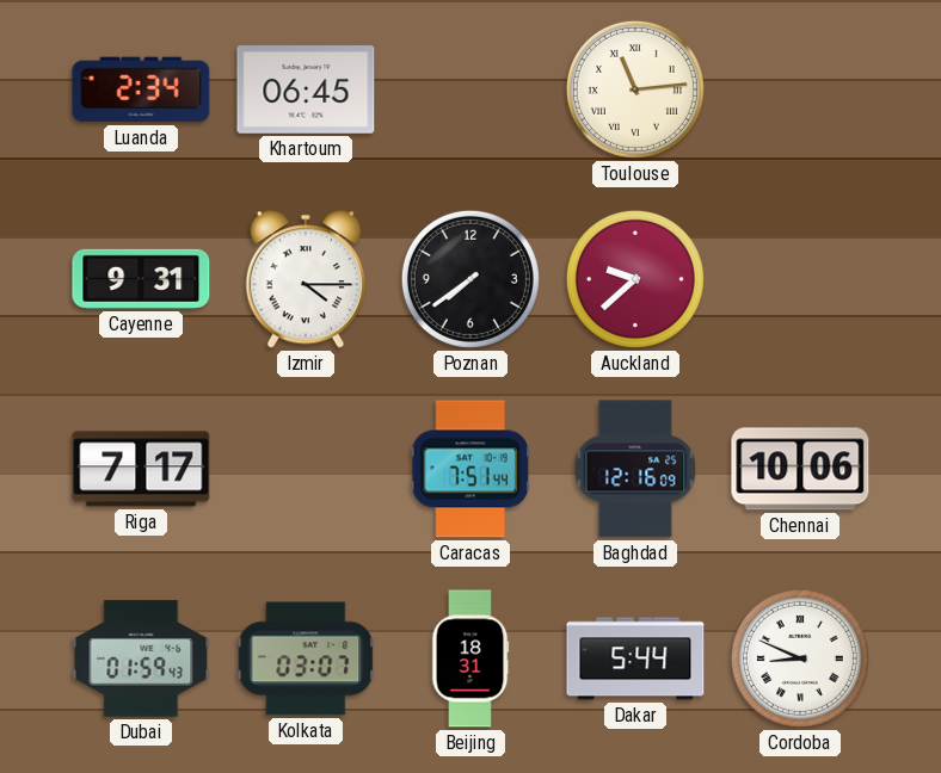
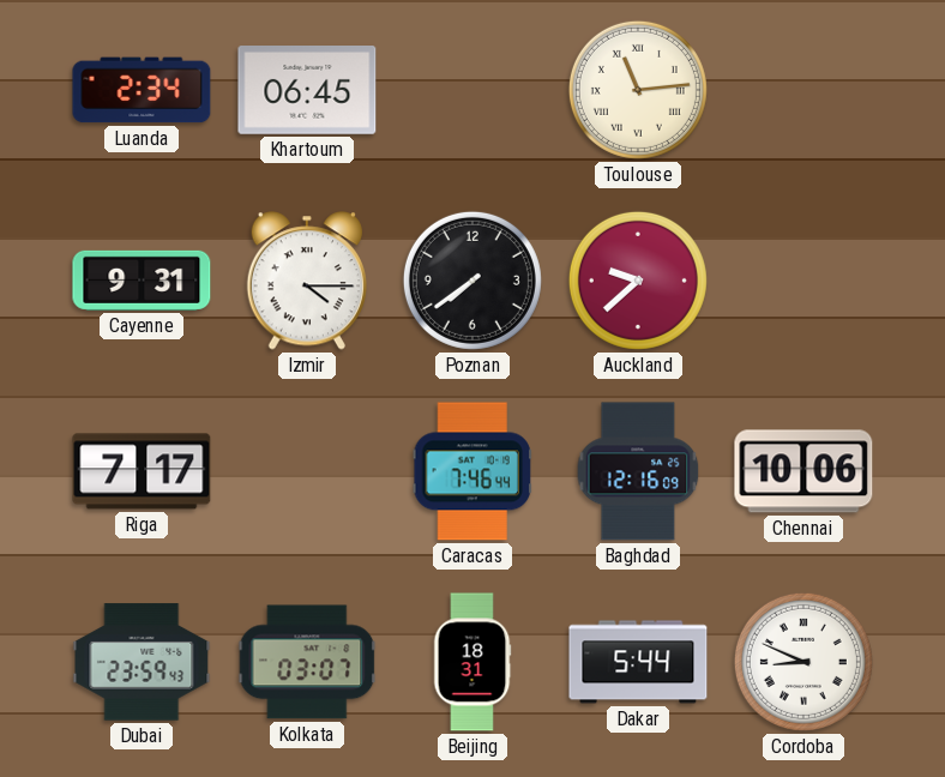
Caracas: 7:51 -> 7:46
Dubai: 01:59 -> 23:59
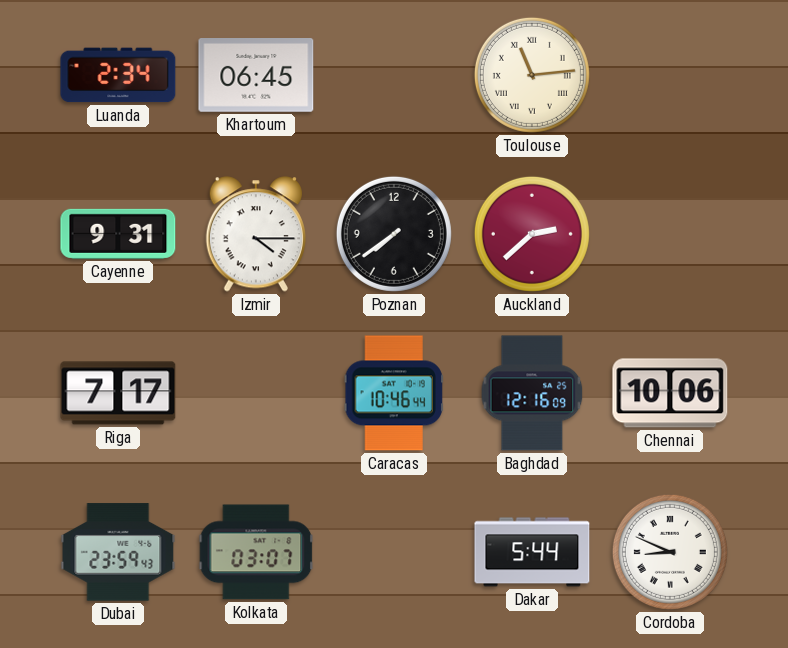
Auckland: 9:38 -> 2:38
Caracas: 7:46 -> 10:46
Beijing: 18:31 -> none
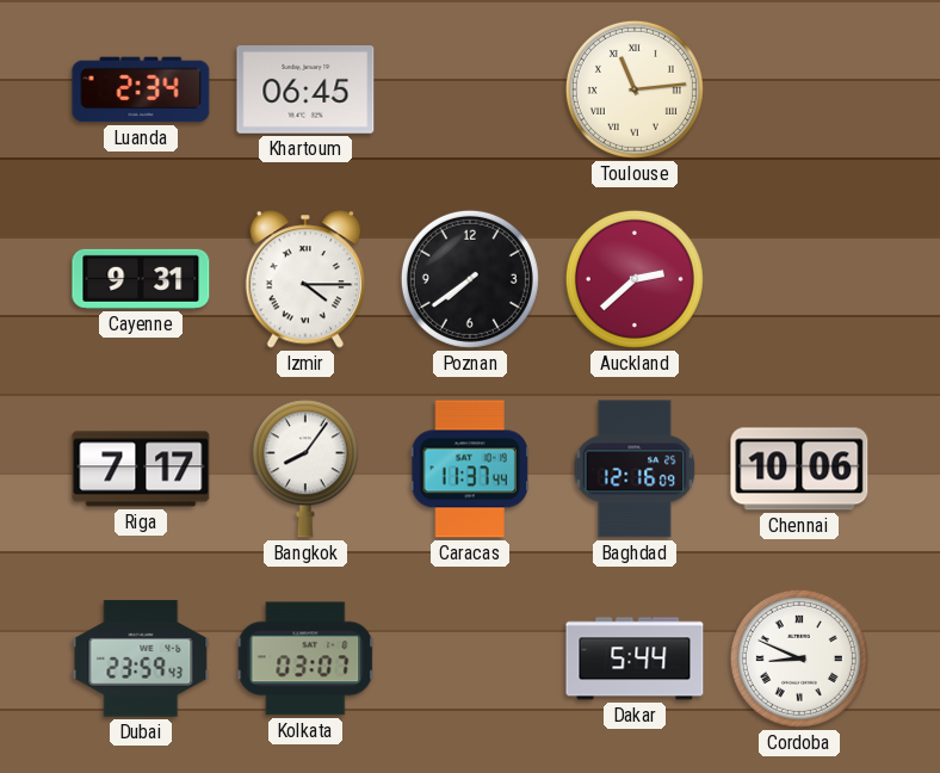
Bangkok: none -> 8:06
Caracas: 10:46 -> 11:37
